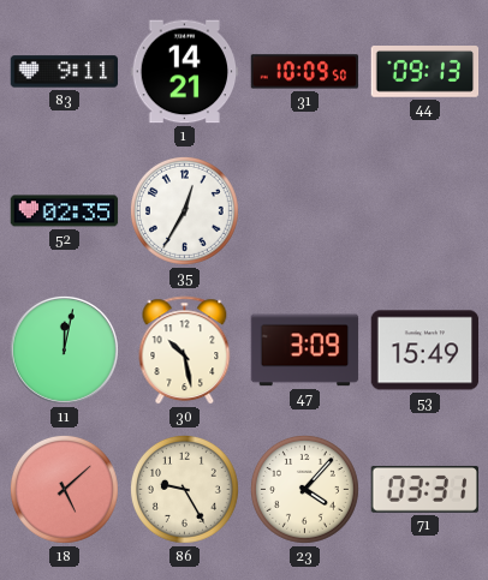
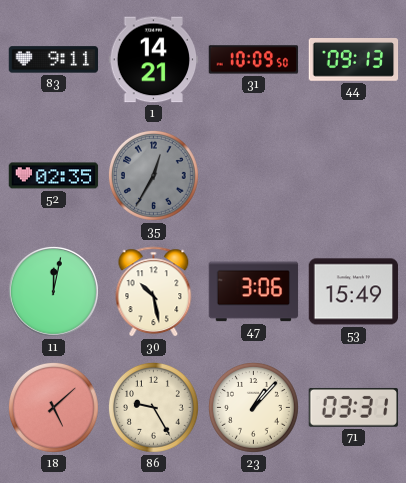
35 dial: white -> grey
47: 3:09 -> 3:06
23: 4:07 -> 1:07
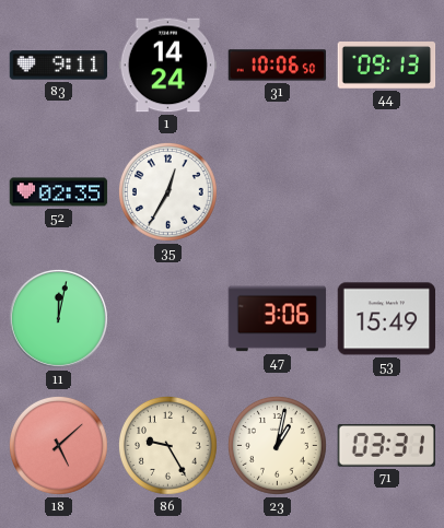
1: 14:21 -> 14:24
31: 10:09 -> 10:06
35 dial: grey -> white
30: 10:28 -> none
23: 1:07 -> 1:02
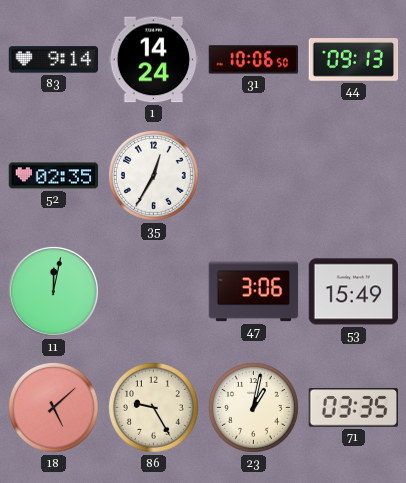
83: 9:11 -> 9:14
71: 03:31 -> 03:35
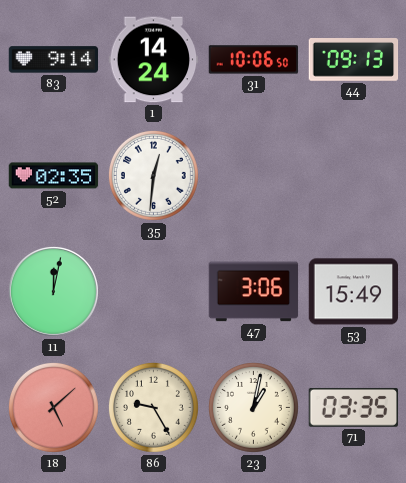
35: 12:35 -> 12:31
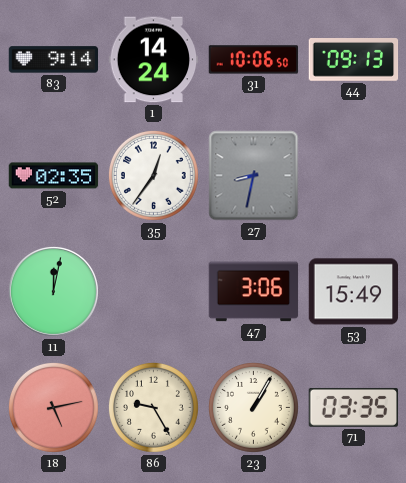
35: 12:31 -> 12:36
27: none -> 8:32
18: 5:08 -> 5:13
23: 1:02 -> 1:05
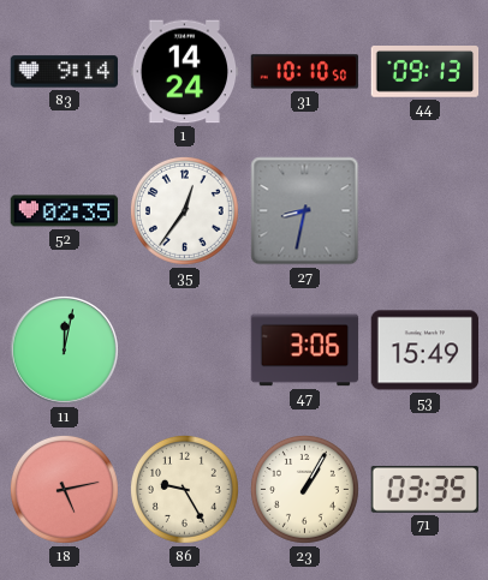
31: 10:06 -> 10:10
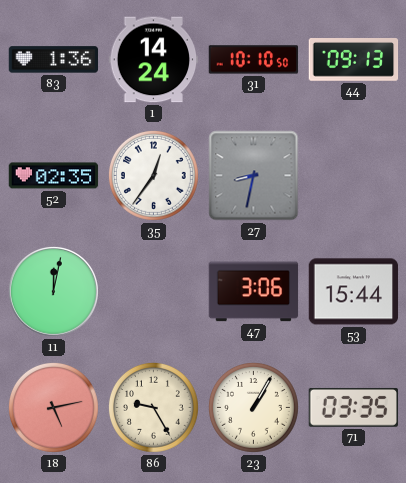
83: 9:14 -> 1:36
53: 15:49 -> 15:44
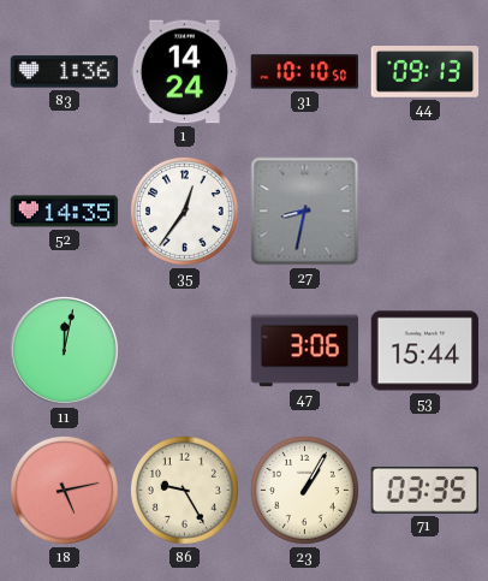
52: 02:35 -> 14:35
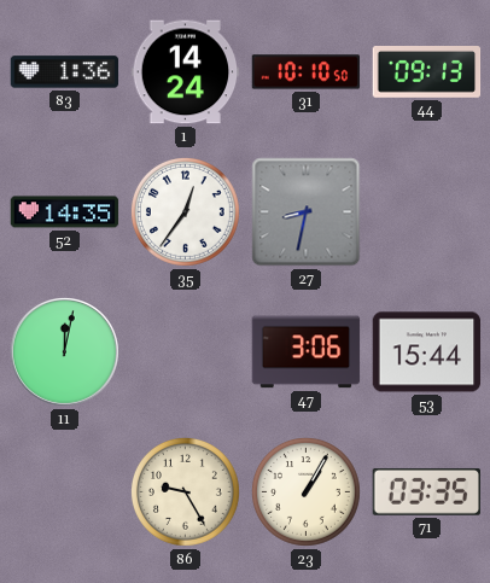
18: 5:13 -> none
